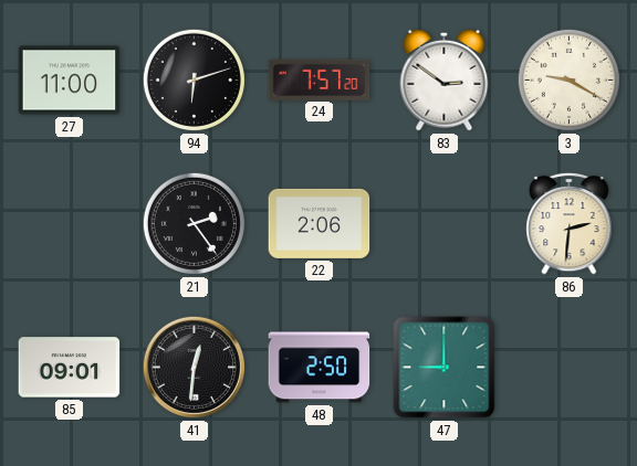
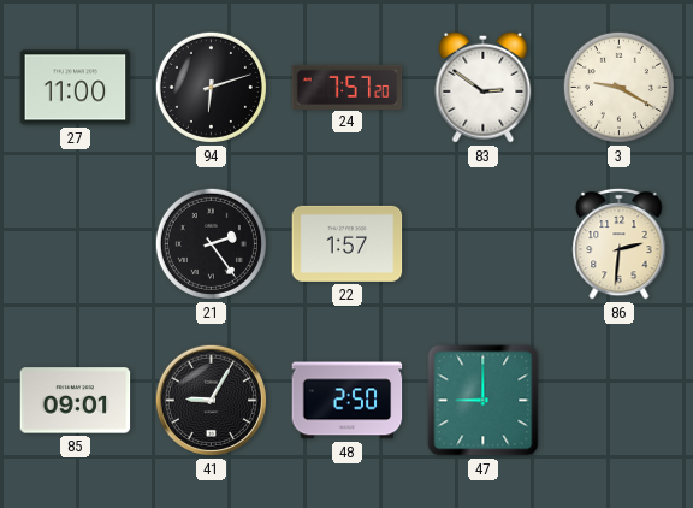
22: 2:06 -> 1:57
41: 12:31 -> 9:05
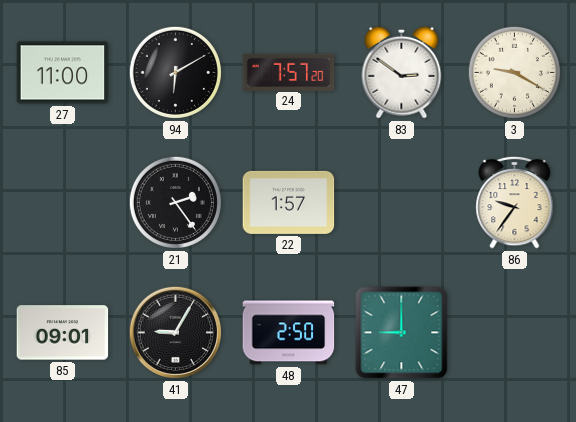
94: 6:12 -> 6:10
86: 2:31 -> 9:36
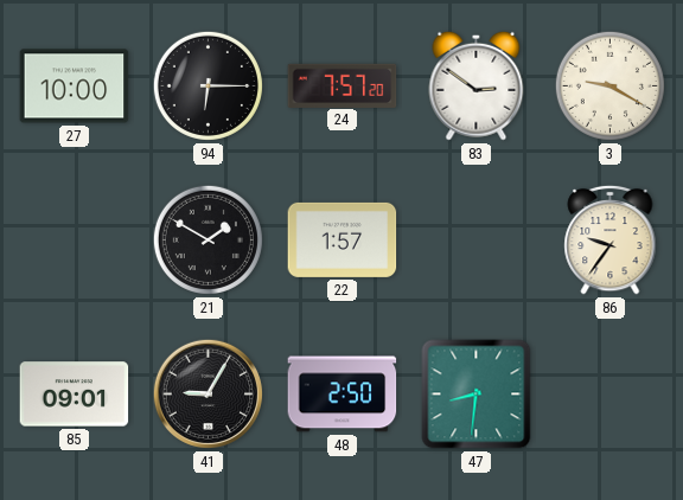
27: 11:00 -> 10:00
94: 6:10 -> 6:15
21: 2:24 -> 1:50
47: 9:00 -> 8:31
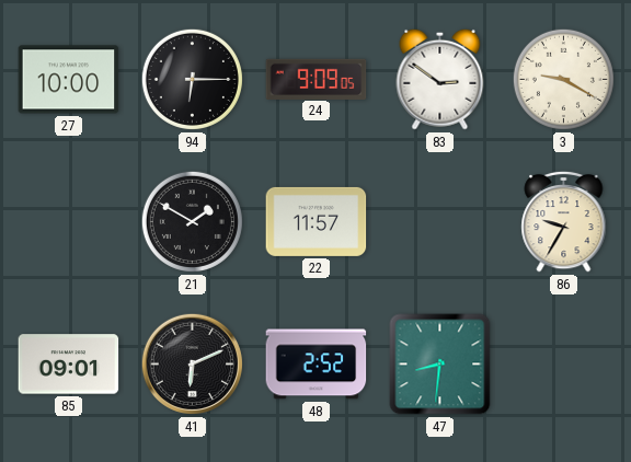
24: 7:57 -> 9:09
22: 1:57 -> 11:57
86: 9:36 -> 9:35
41: 9:05 -> 6:11
48: 2:50 -> 2:52
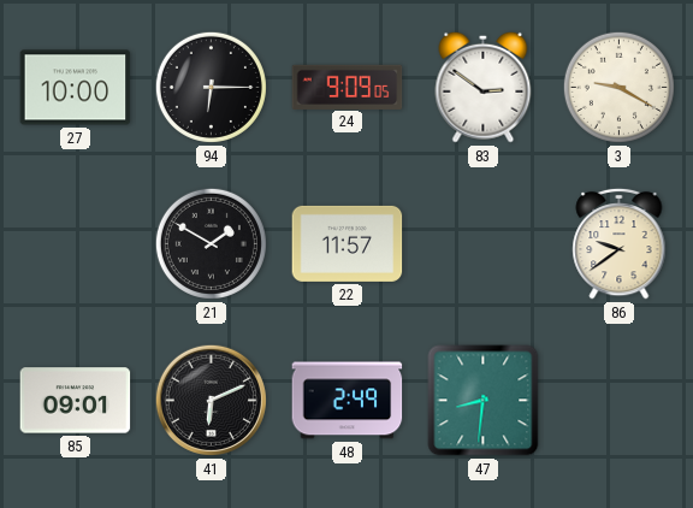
86: 9:35 -> 9:39
48: 2:52 -> 2:49
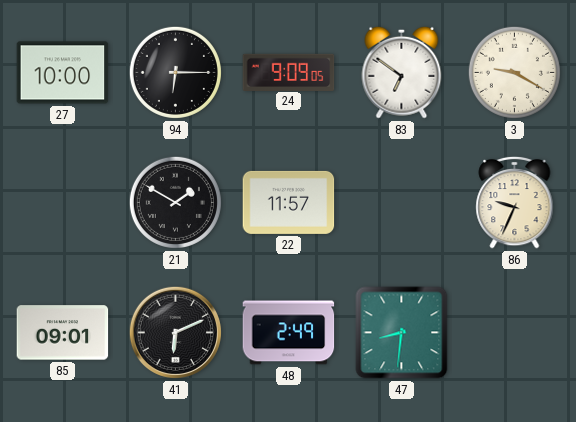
83: 2:51 -> 6:51
86: 9:39 -> 9:34
